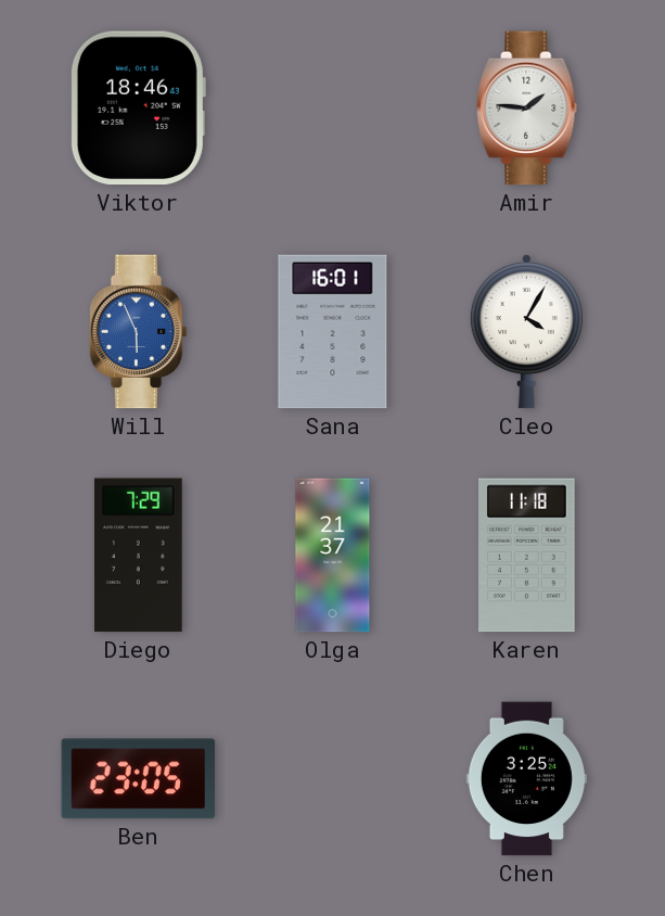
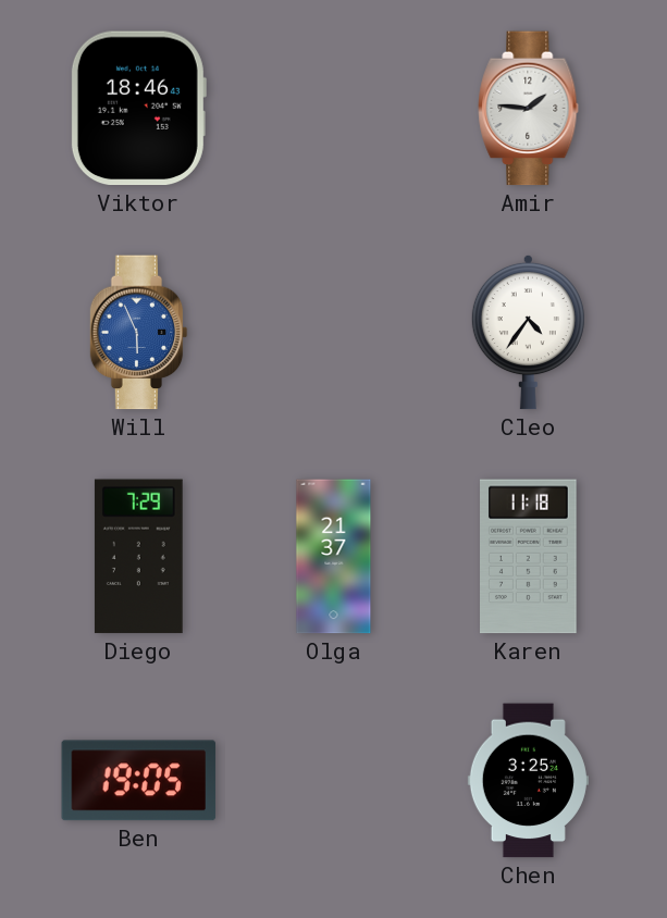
Sana: 16:01 -> none
Cleo: 4:05 -> 4:36
Ben: 23:05 -> 19:05
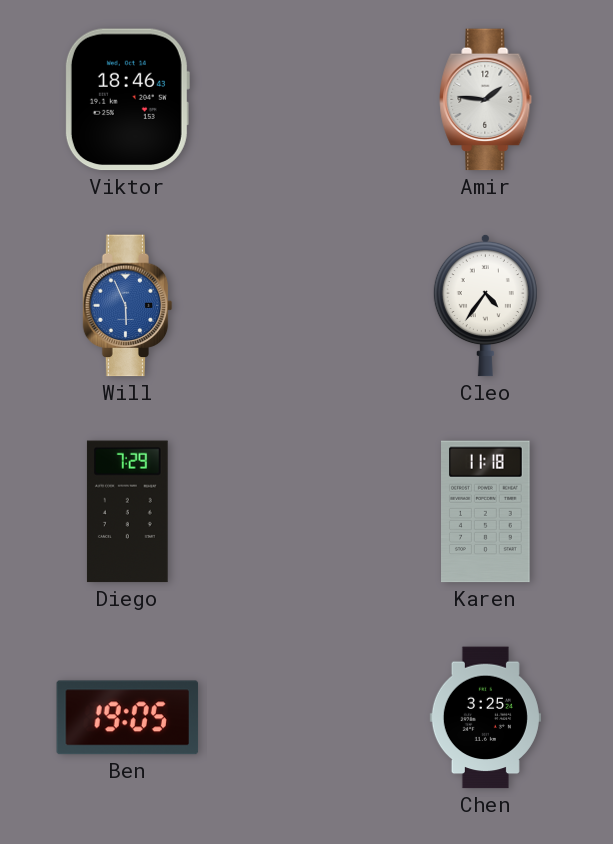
Olga: 21:37 -> none
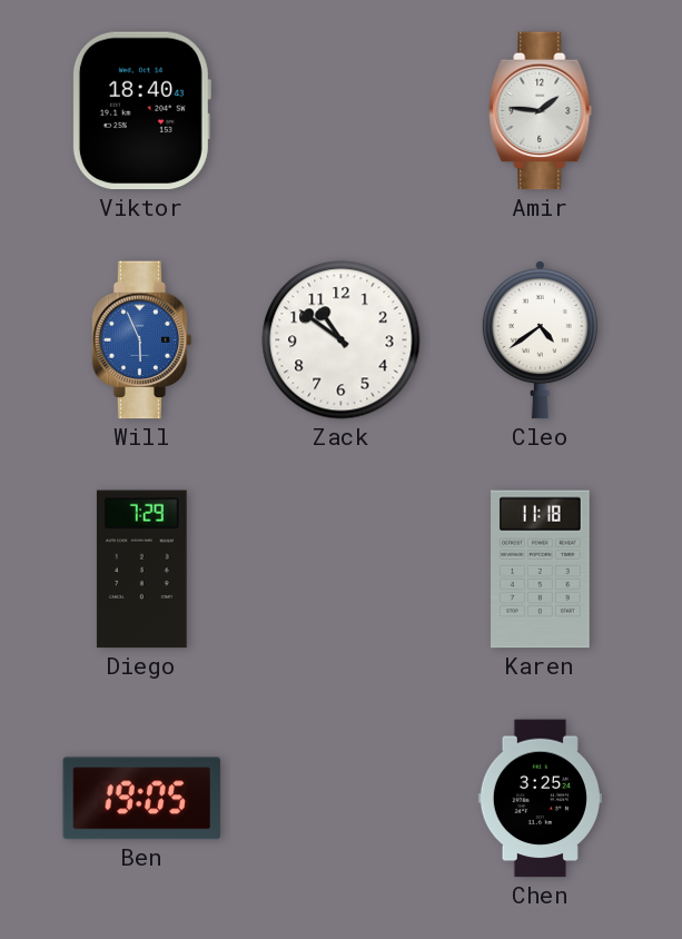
Viktor: 18:46 -> 18:40
Zack: none -> 10:51
Cleo: 4:36 -> 4:39
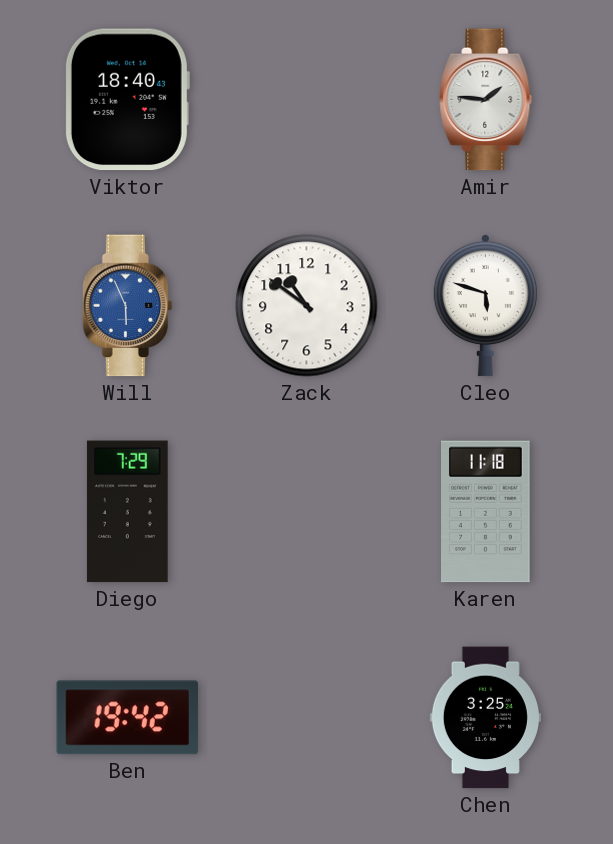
Cleo: 4:39 -> 5:48
Ben: 19:05 -> 19:42
